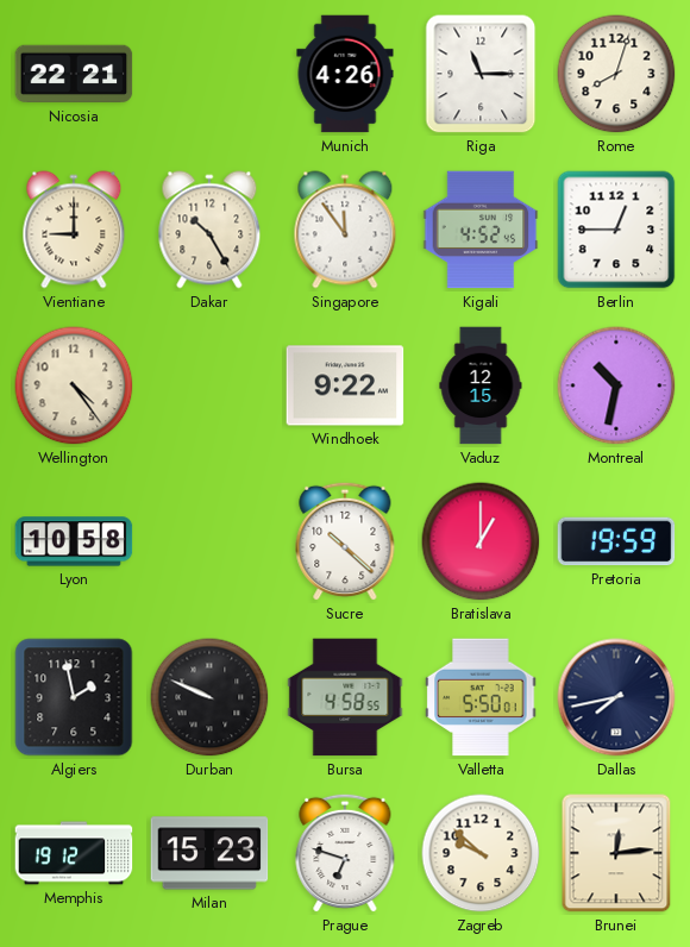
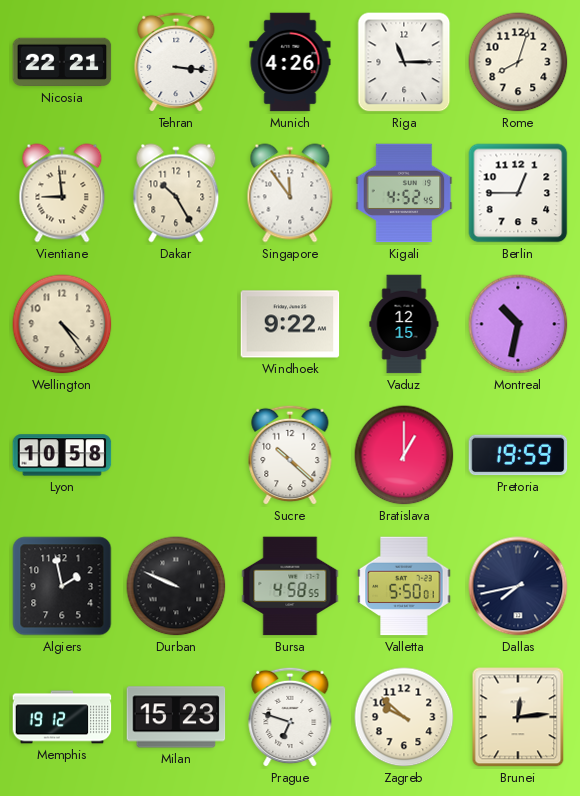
Tehran: none -> 3:16
Vientiane: 9:00 -> 8:59
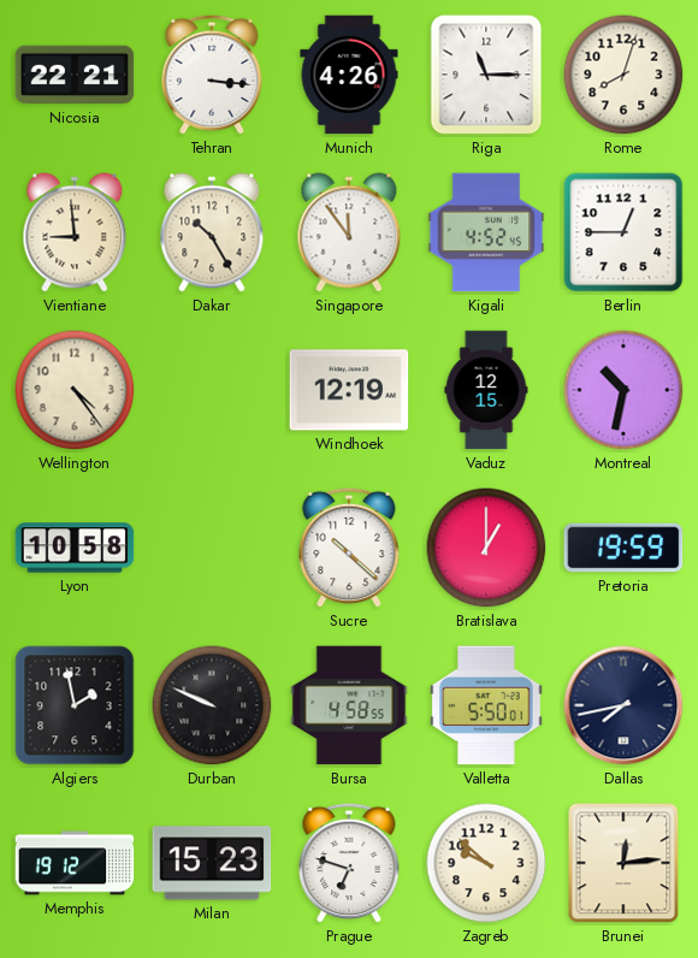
Windhoek: 9:22 -> 12:19
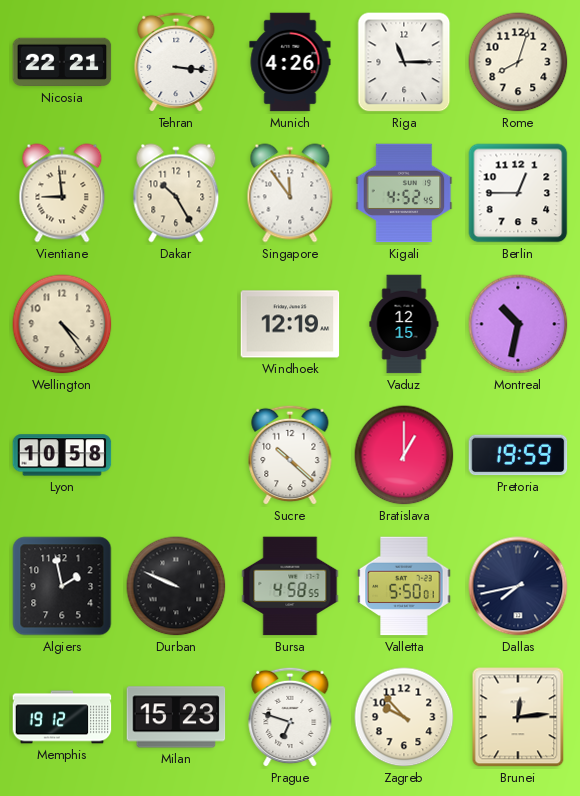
Zagreb: 9:52 -> 9:53
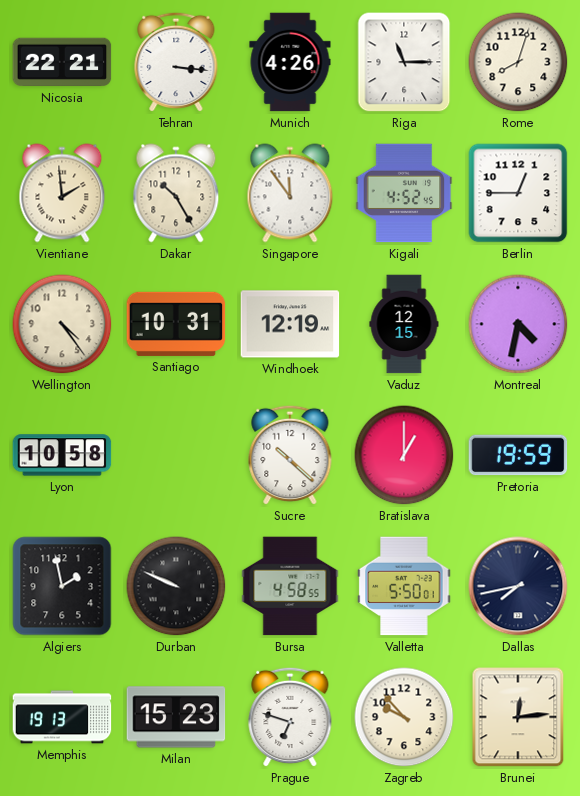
Vientiane: 8:59 -> 1:59
Santiago: none -> 10:31
Montreal: 10:32 -> 4:32
Memphis: 19:12 -> 19:13
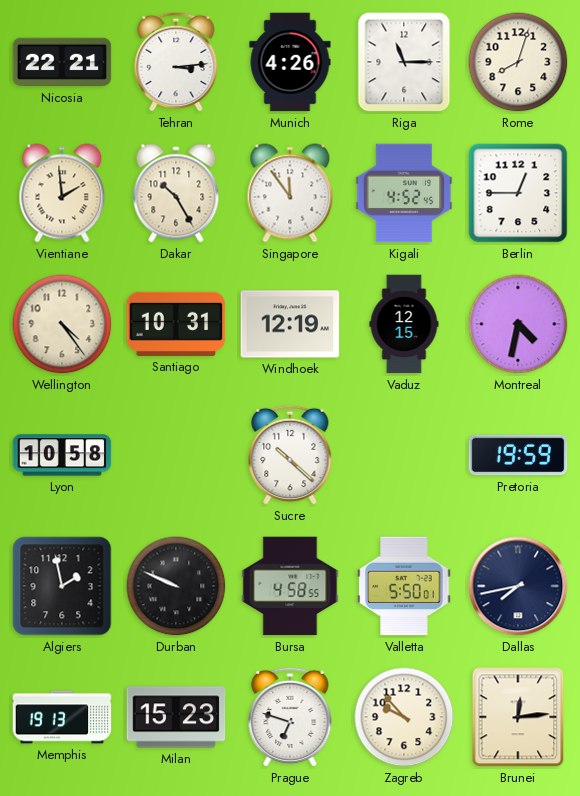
Tehran: 3:16 -> 3:14
Bratislava: 1:00 -> none
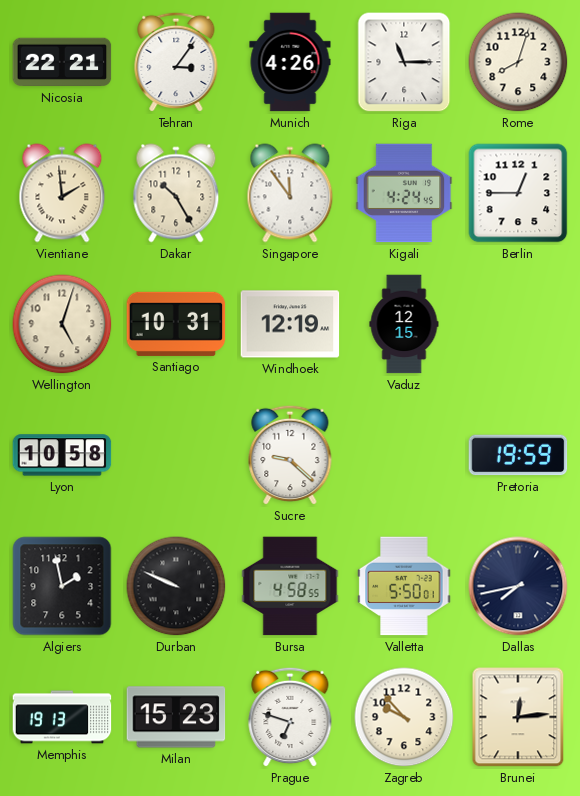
Tehran: 3:14 -> 3:06
Kigali: 4:52 -> 4:24
Wellington: 4:24 -> 5:03
Montreal: 4:32 -> none
Sucre: 10:22 -> 9:22
